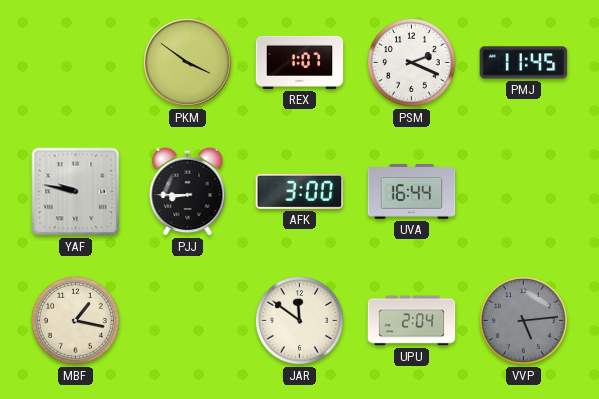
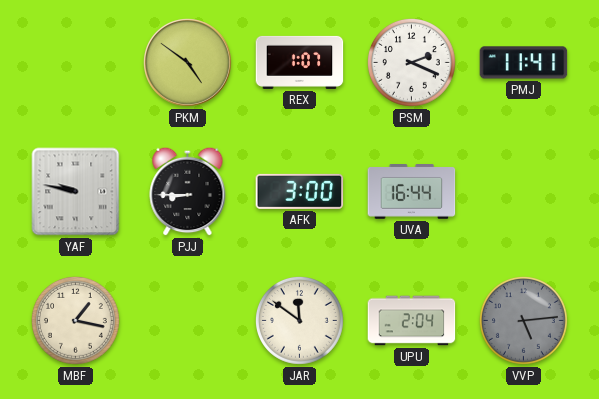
PKM: 3:51 -> 4:51
PMJ: 11:45 -> 11:41
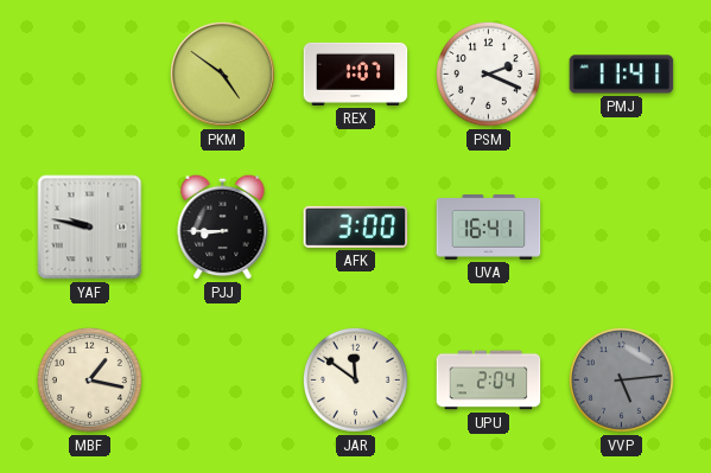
UVA: 16:44 -> 16:41
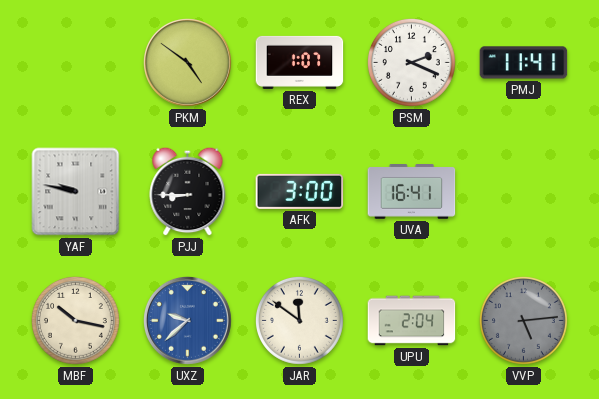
MBF: 1:17 -> 10:17
UXZ: none -> 9:38
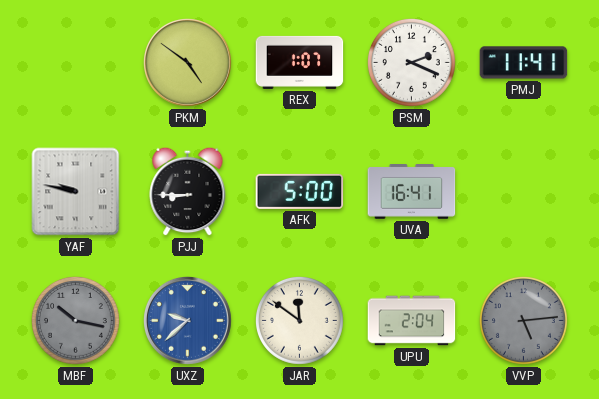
AFK: 3:00 -> 5:00
MBF dial: cream -> grey
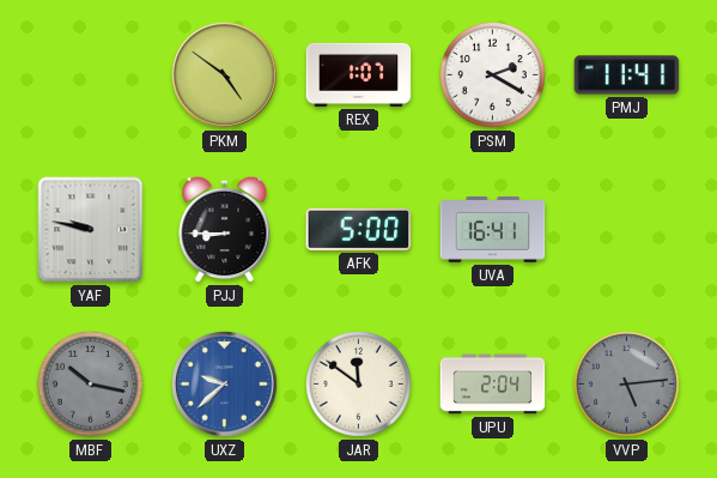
PSM: 2:19 -> 2:20
